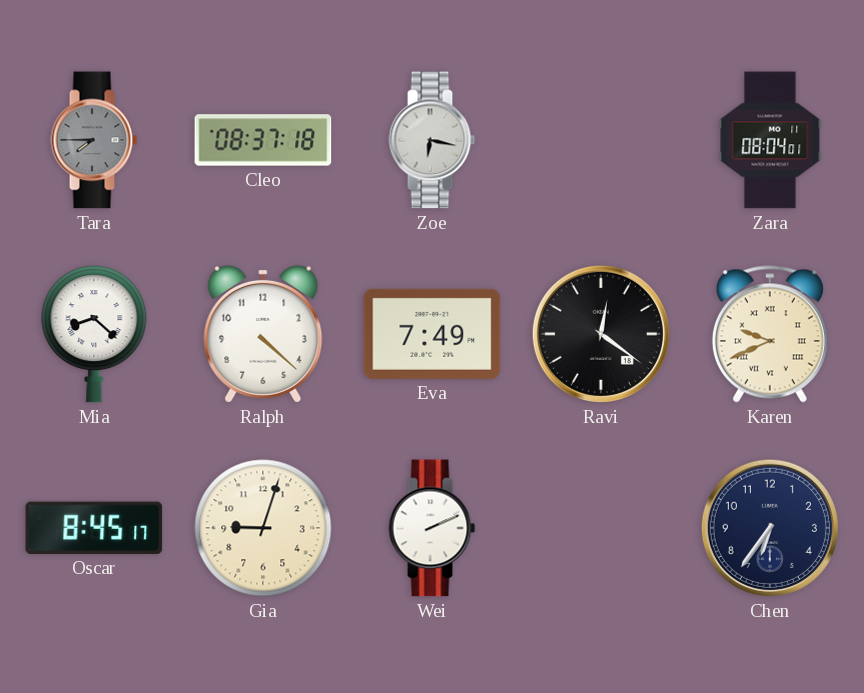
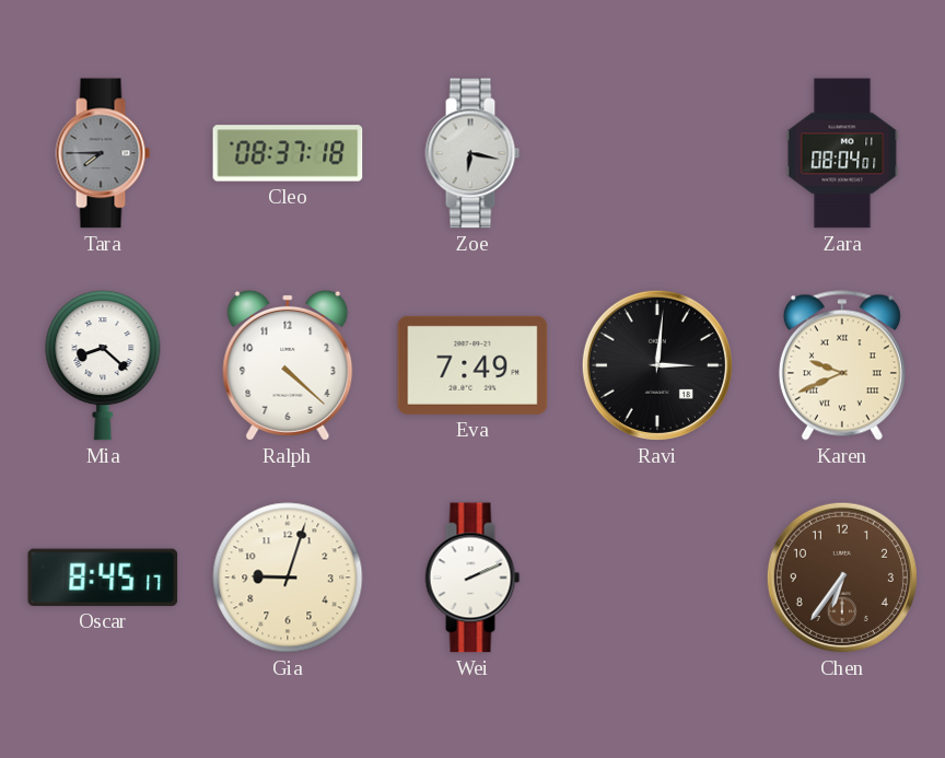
Ravi: 12:21 -> 3:01
Chen dial: navy -> brown
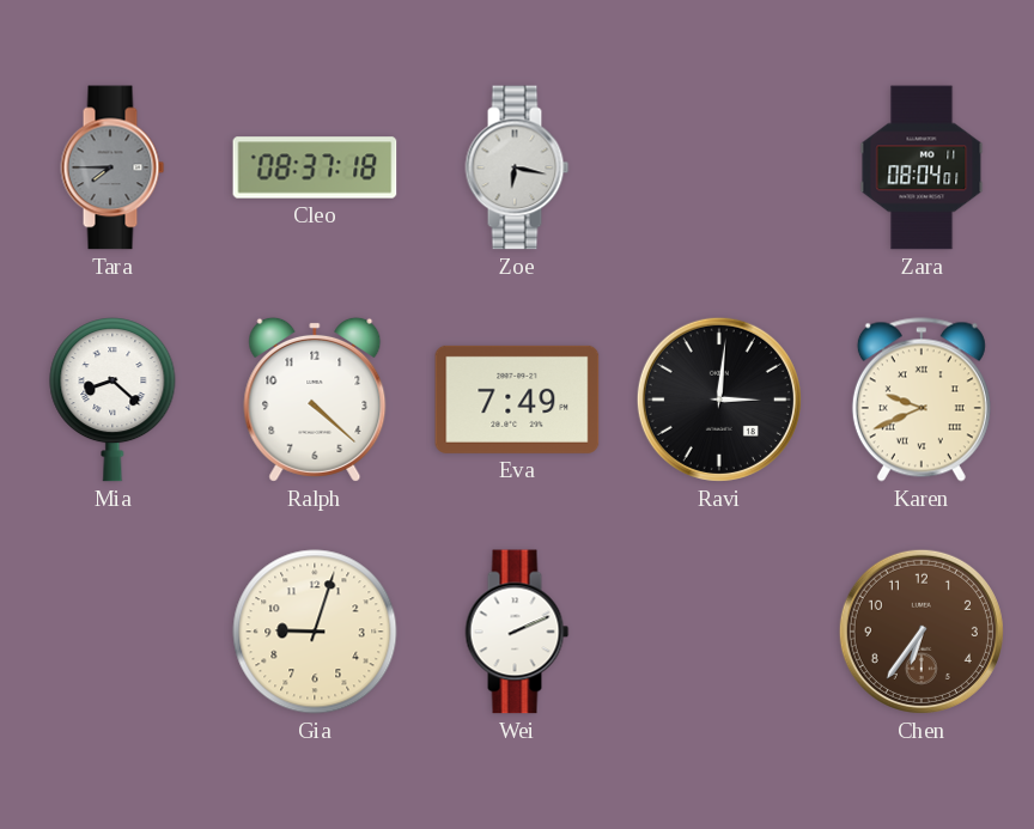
Oscar: 8:45 -> none
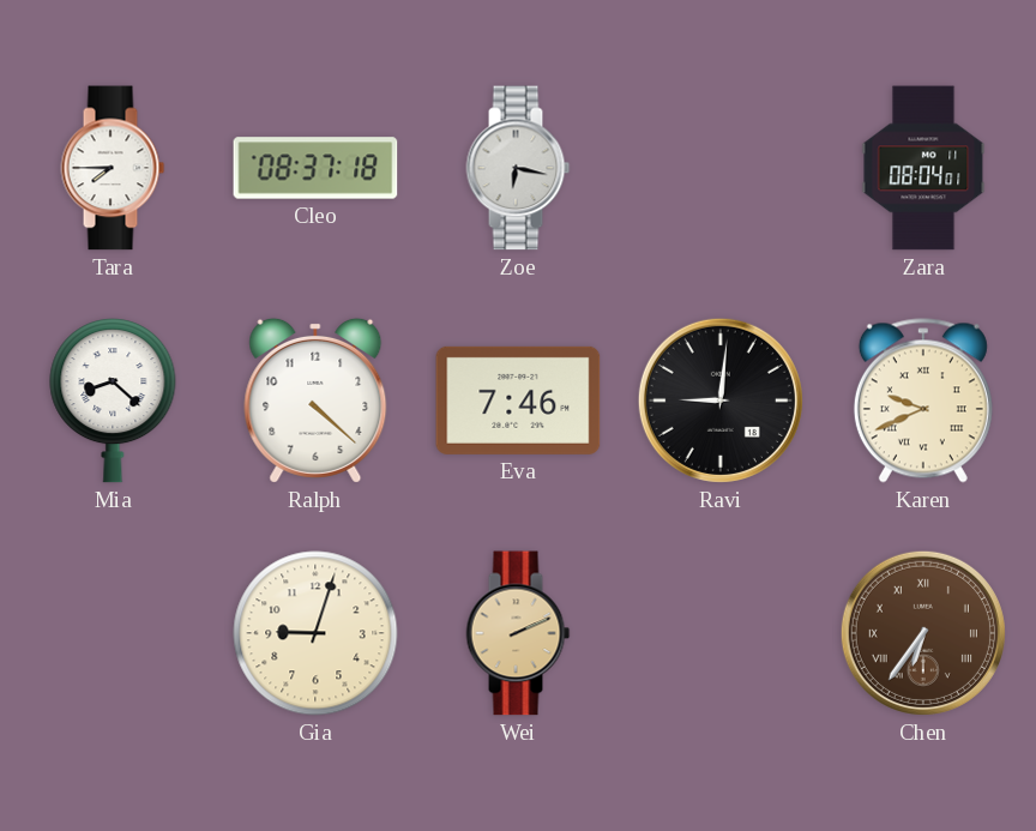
Tara dial: grey -> white
Eva: 7:49 -> 7:46
Ravi: 3:01 -> 9:01
Wei dial: white -> champagne
Chen numerals: Arabic -> Roman
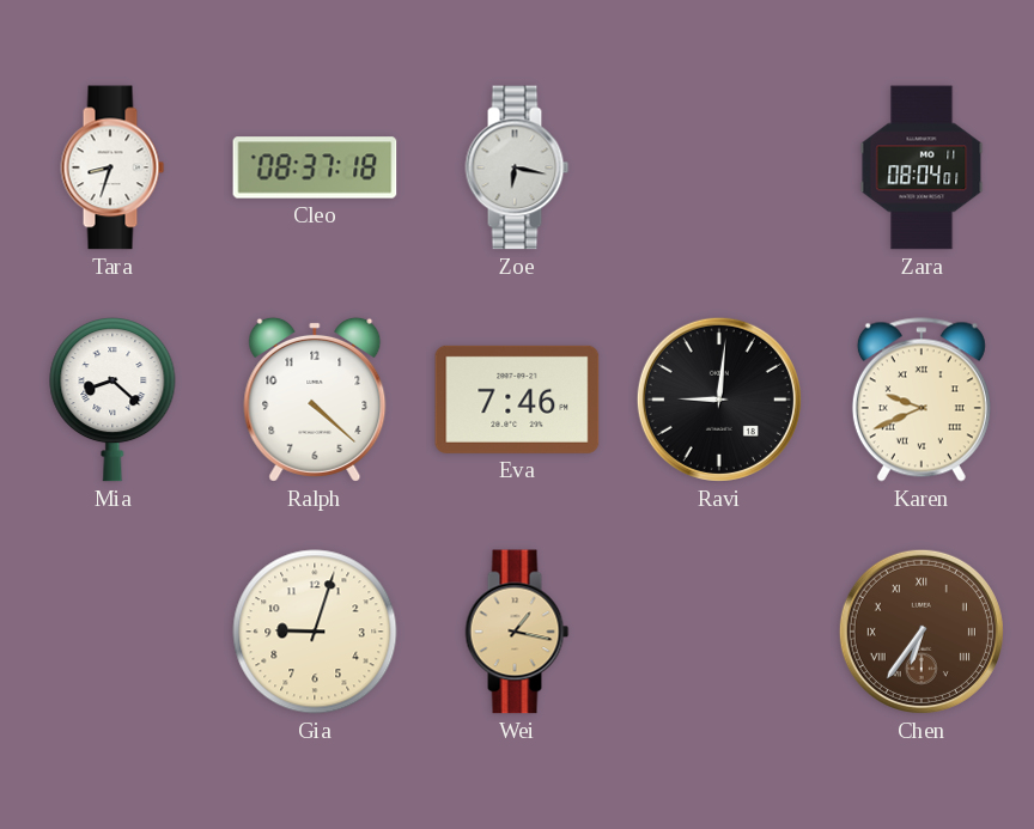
Tara: 7:45 -> 8:33
Wei: 2:11 -> 1:17
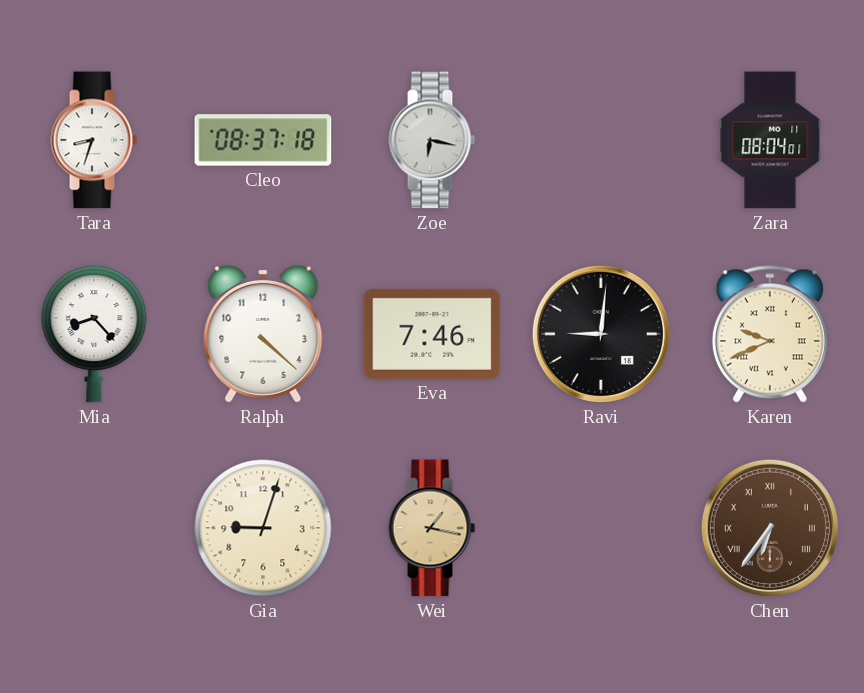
Mia: 8:22 -> 8:23
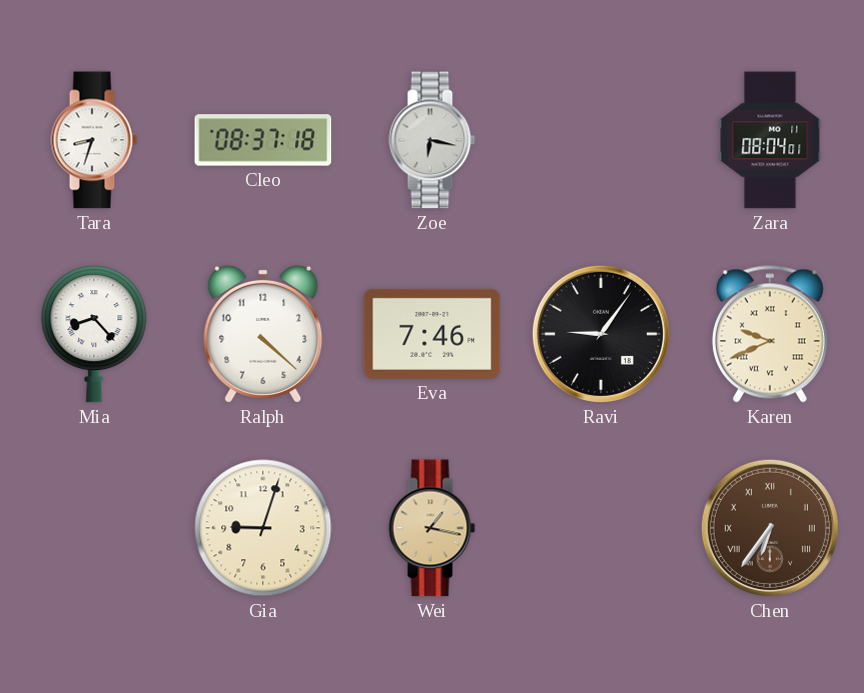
Ravi: 9:01 -> 9:06
